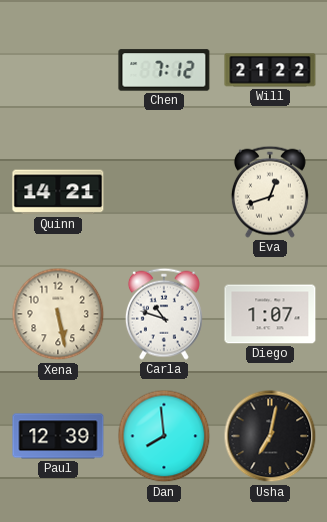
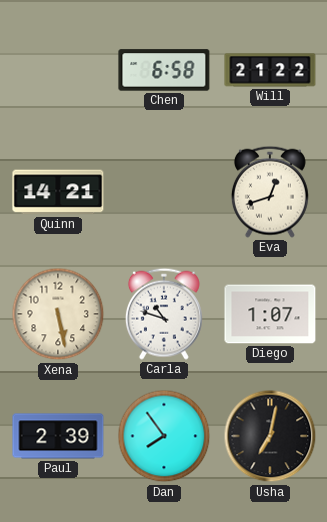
Chen: 7:12 -> 6:58
Paul: 12:39 -> 2:39
Dan: 7:59 -> 7:54
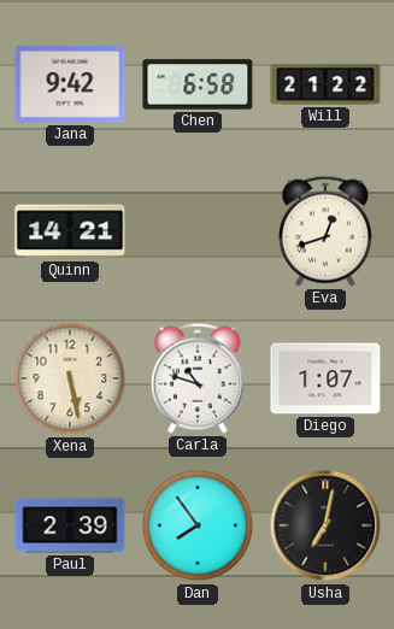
Jana: none -> 9:42
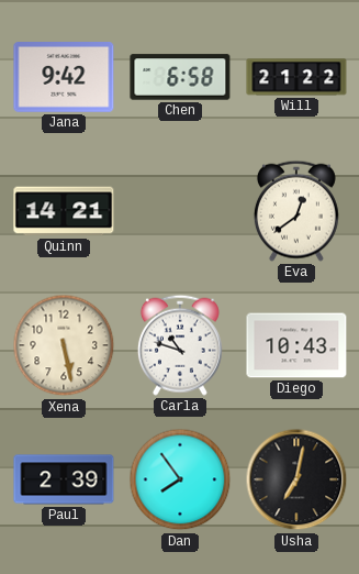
Eva: 12:42 -> 12:39
Diego: 1:07 -> 10:43
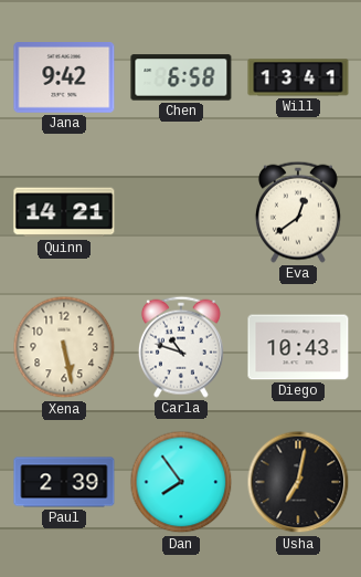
Will: 21:22 -> 13:41
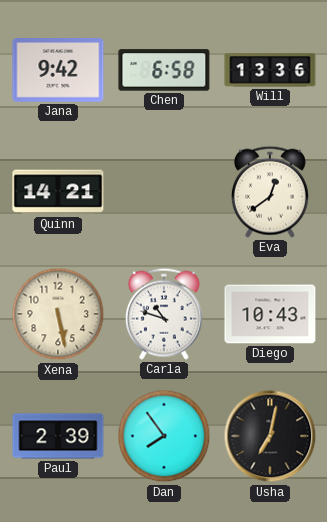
Will: 13:41 -> 13:36
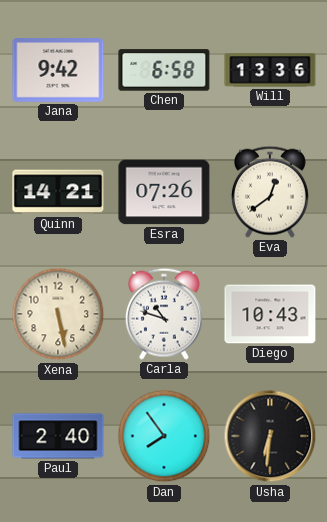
Esra: none -> 07:26
Paul: 2:39 -> 2:40
Usha: 7:02 -> 6:31
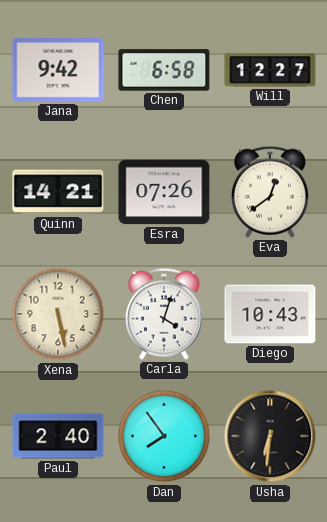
Will: 13:36 -> 12:27
Carla: 10:48 -> 4:03
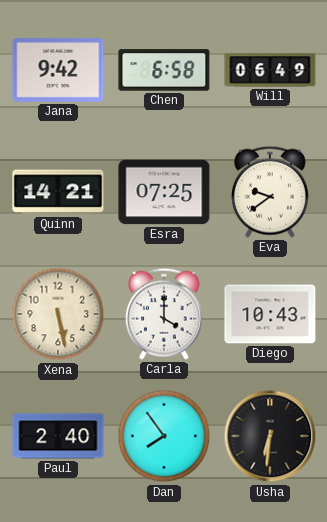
Will: 12:27 -> 06:49
Esra: 07:26 -> 07:25
Eva: 12:39 -> 9:39
Carla: 4:03 -> 4:00
